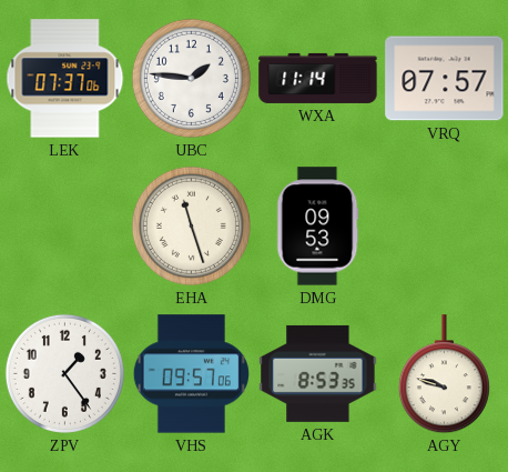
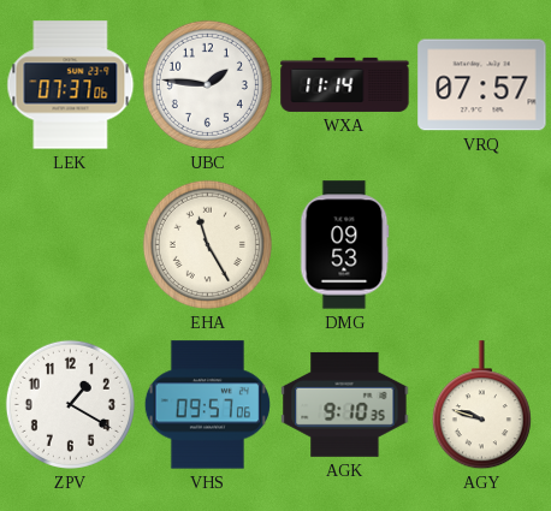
EHA: 11:27 -> 11:25
ZPV: 1:24 -> 1:20
AGK: 8:53 -> 9:10
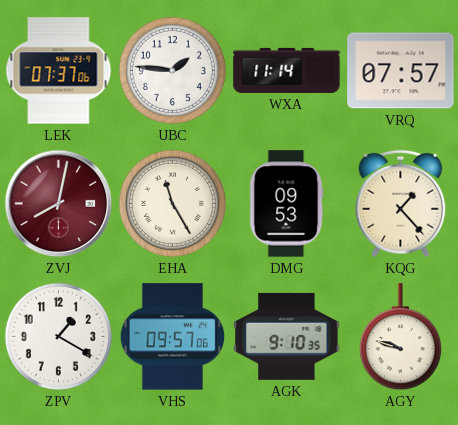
ZVJ: none -> 8:02
KQG: none -> 1:23
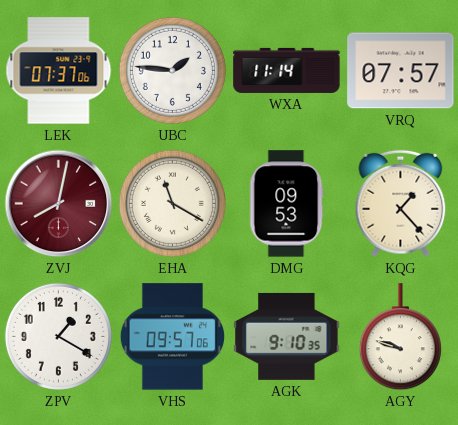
EHA: 11:25 -> 11:20
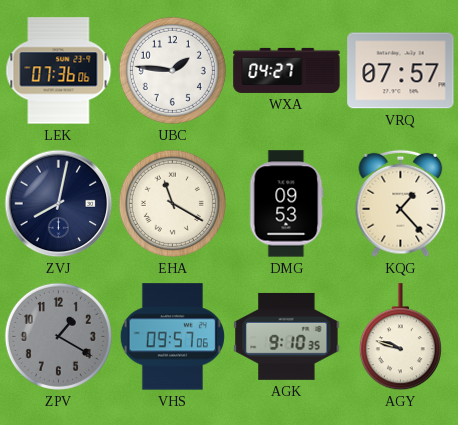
LEK: 07:37 -> 07:36
WXA: 11:14 -> 04:27
ZVJ dial: burgundy -> navy
ZPV dial: white -> grey
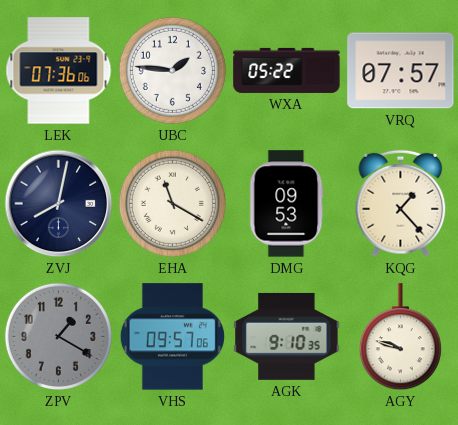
WXA: 04:27 -> 05:22
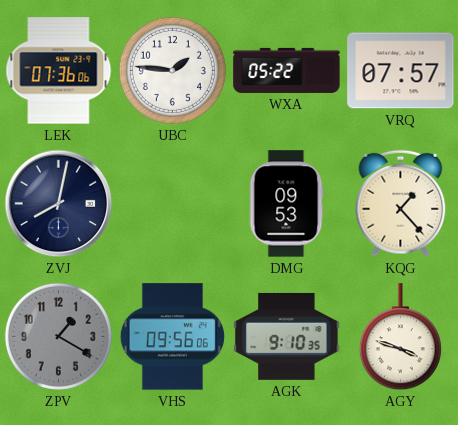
EHA: 11:20 -> none
VHS: 09:57 -> 09:56
AGY: 9:48 -> 3:48
